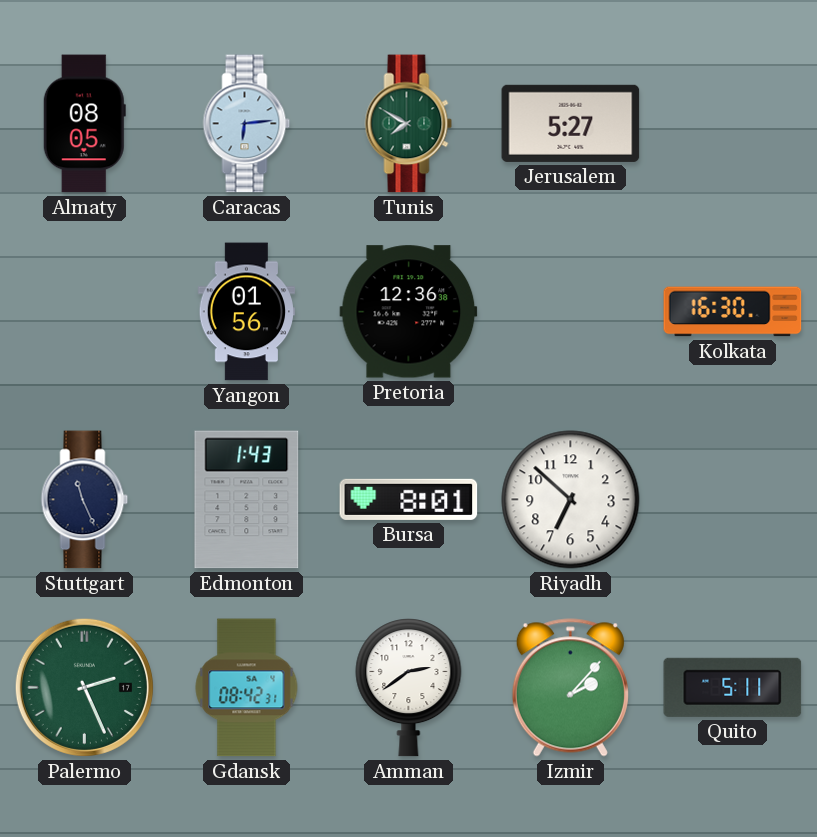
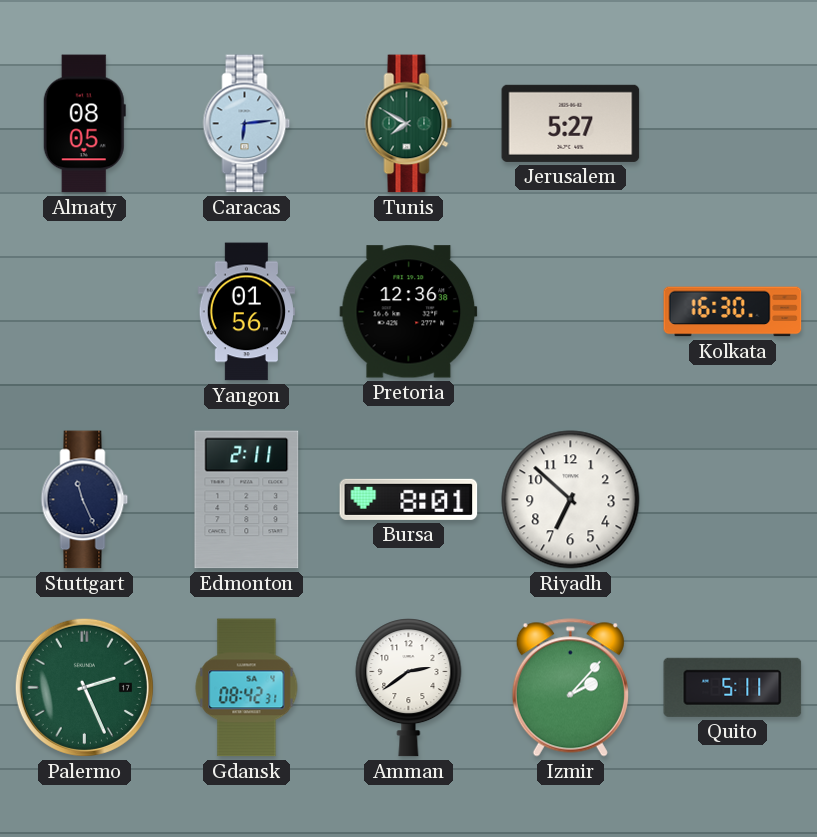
Edmonton: 1:43 -> 2:11
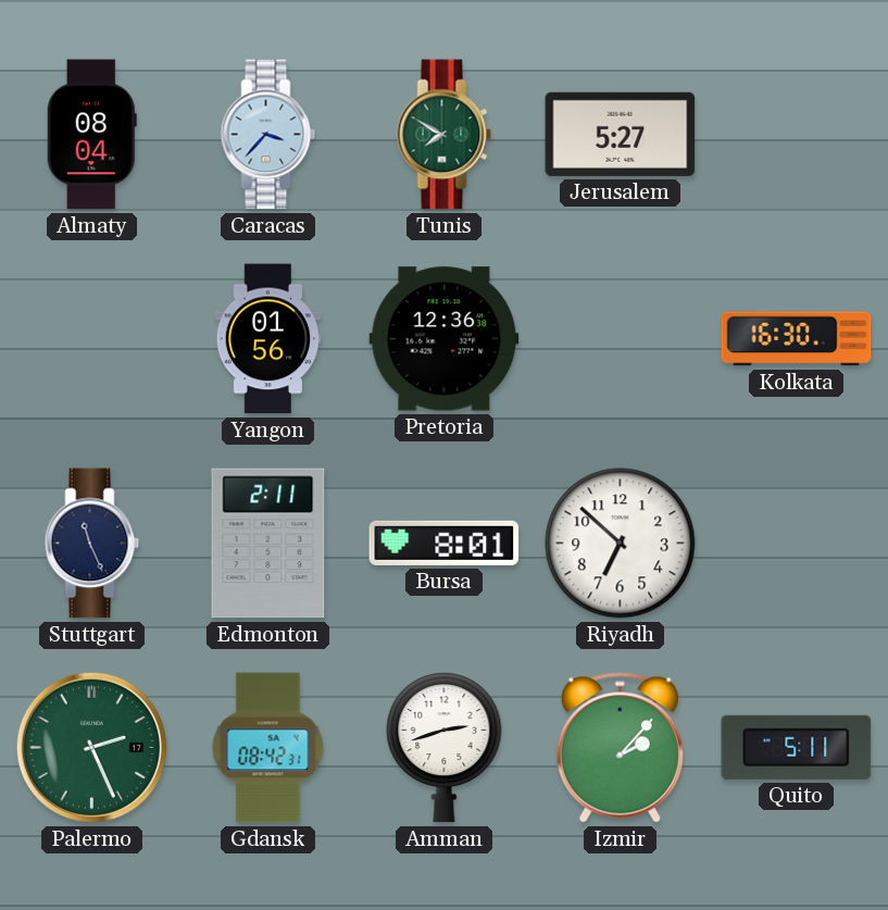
Almaty: 08:05 -> 08:04
Caracas: 6:14 -> 3:37
Amman: 2:39 -> 2:42
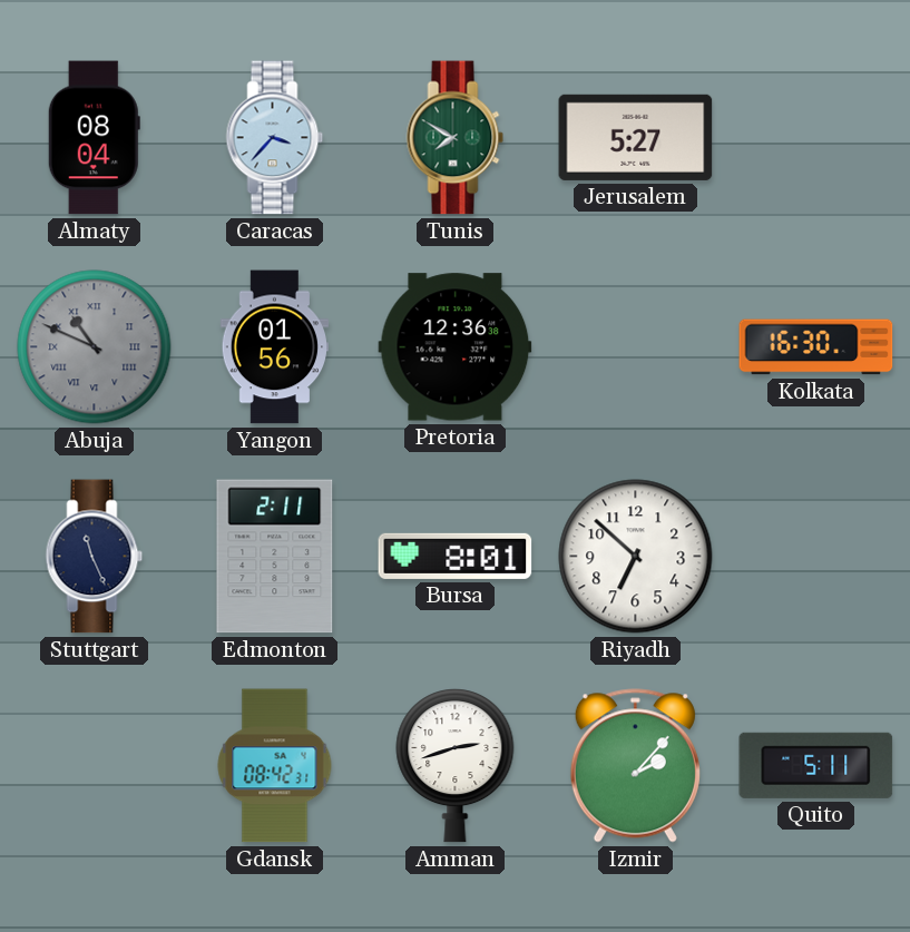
Abuja: none -> 10:49
Palermo: 2:26 -> none
